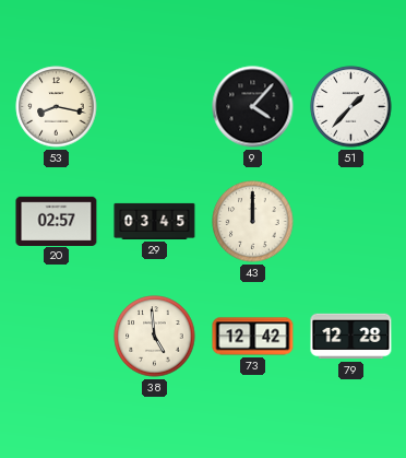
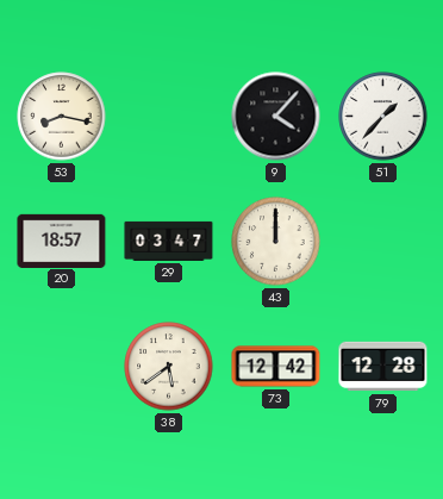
20: 02:57 -> 18:57
29: 03:45 -> 03:47
38: 4:59 -> 5:39
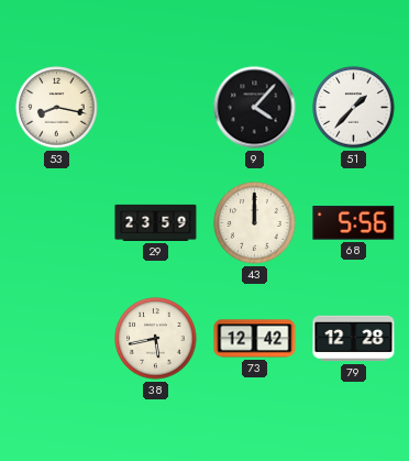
20: 18:57 -> none
29: 03:47 -> 23:59
68: none -> 5:56
38: 5:39 -> 5:43
